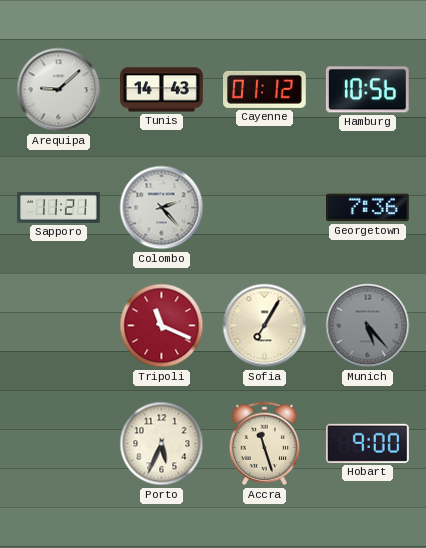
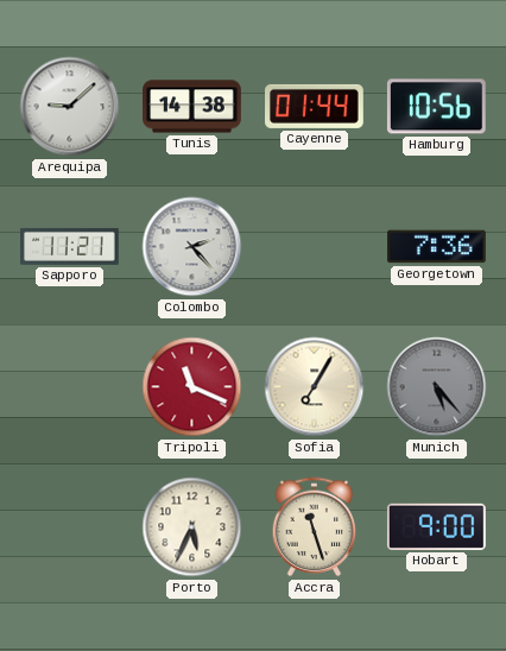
Tunis: 14:43 -> 14:38
Cayenne: 01:12 -> 01:44
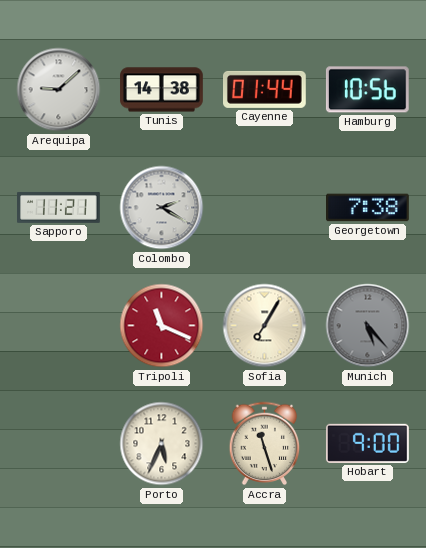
Colombo: 2:23 -> 2:20
Georgetown: 7:36 -> 7:38
